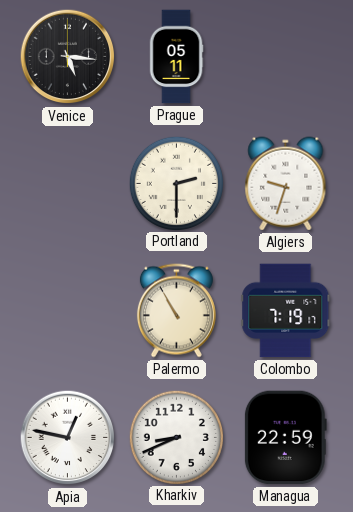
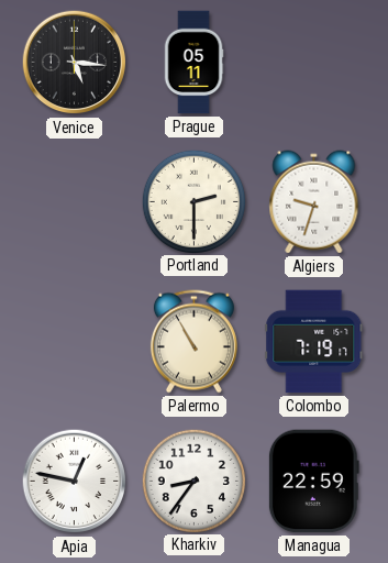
Kharkiv: 8:41 -> 8:36
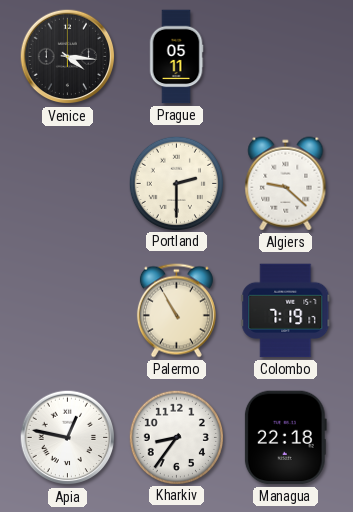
Venice: 5:16 -> 4:16
Algiers: 9:33 -> 9:22
Managua: 22:59 -> 22:18
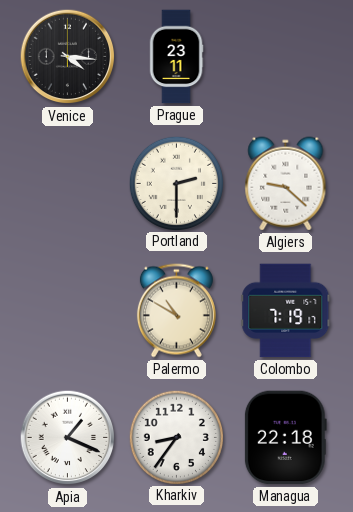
Prague: 05:11 -> 23:11
Palermo: 10:55 -> 10:50
Apia: 12:47 -> 1:19
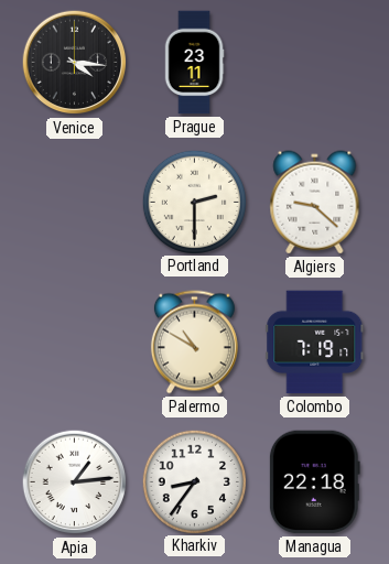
Apia: 1:19 -> 1:14
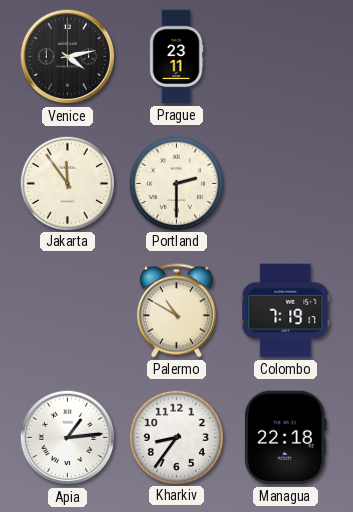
Venice: 4:16 -> 4:13
Jakarta: none -> 11:54
Algiers: 9:22 -> none
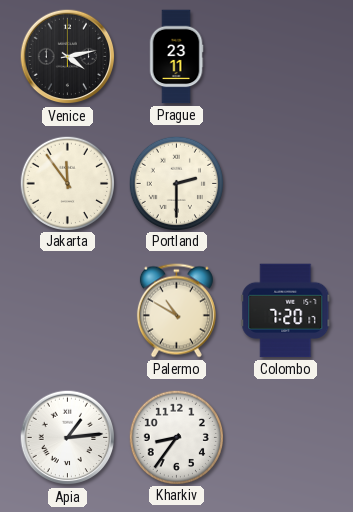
Colombo: 7:19 -> 7:20
Managua: 22:18 -> none
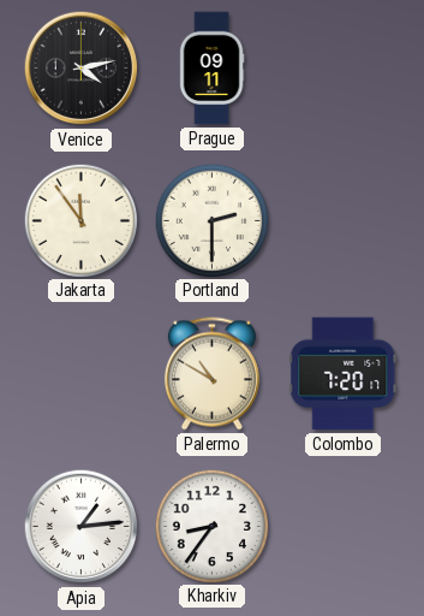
Prague: 23:11 -> 09:11
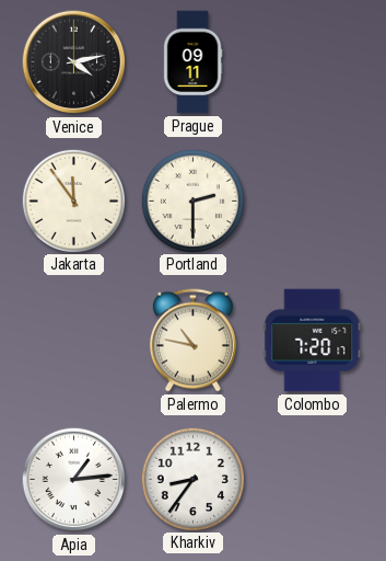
Palermo: 10:50 -> 10:47
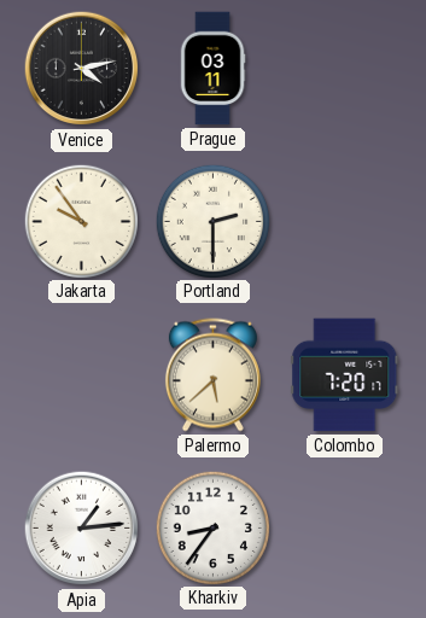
Prague: 09:11 -> 03:11
Jakarta: 11:54 -> 9:54
Palermo: 10:47 -> 5:38
